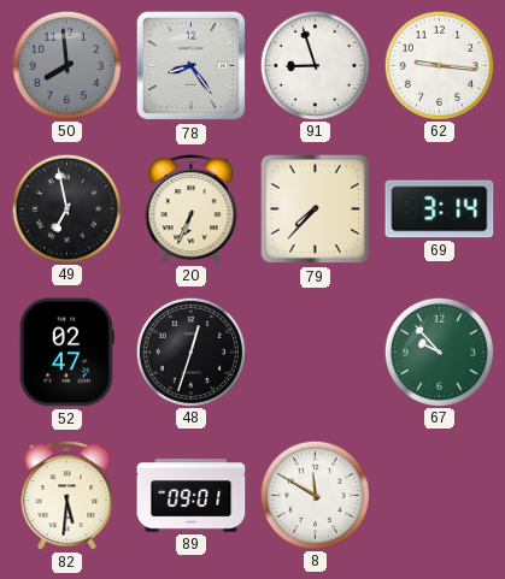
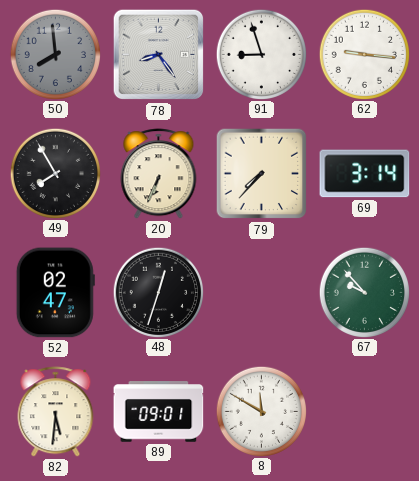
49: 6:58 -> 7:55
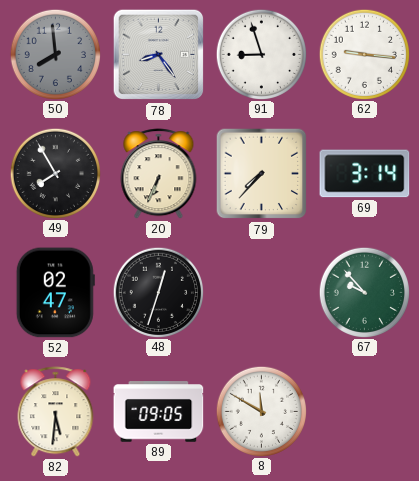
89: 09:01 -> 09:05
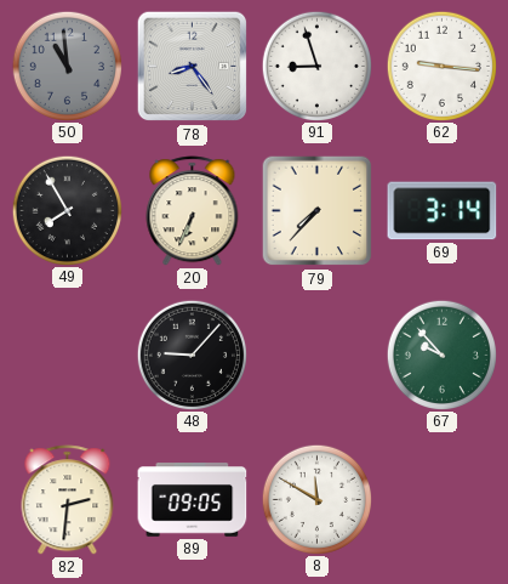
50: 7:59 -> 10:59
52: 02:47 -> none
48: 12:33 -> 9:07
82: 5:31 -> 2:31
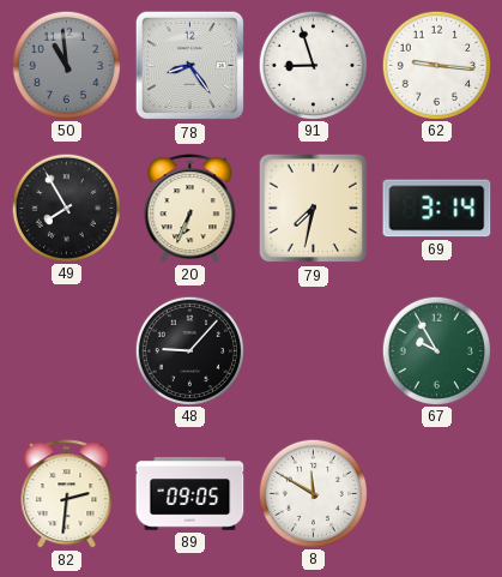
79: 7:37 -> 7:32
67: 9:53 -> 9:55
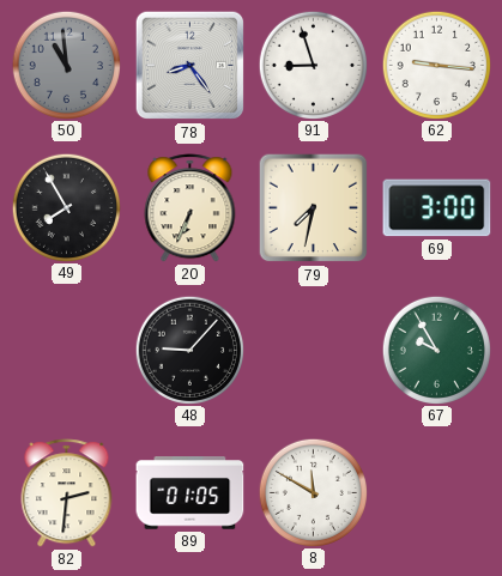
69: 3:14 -> 3:00
89: 09:05 -> 01:05
